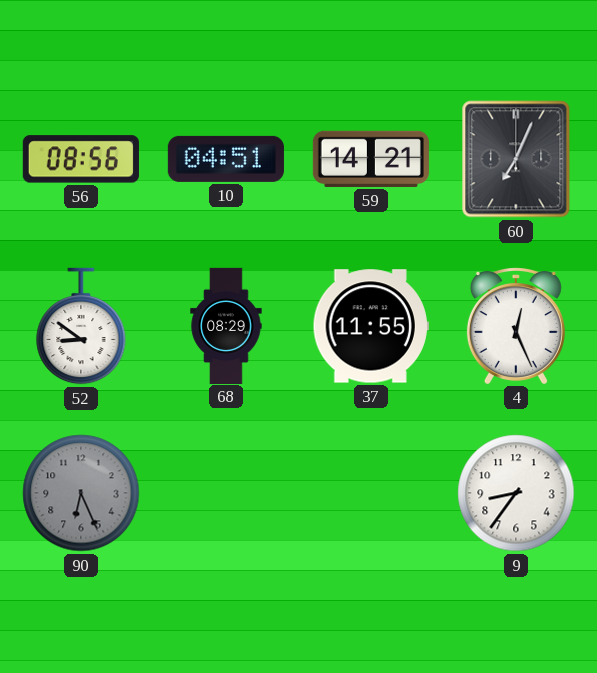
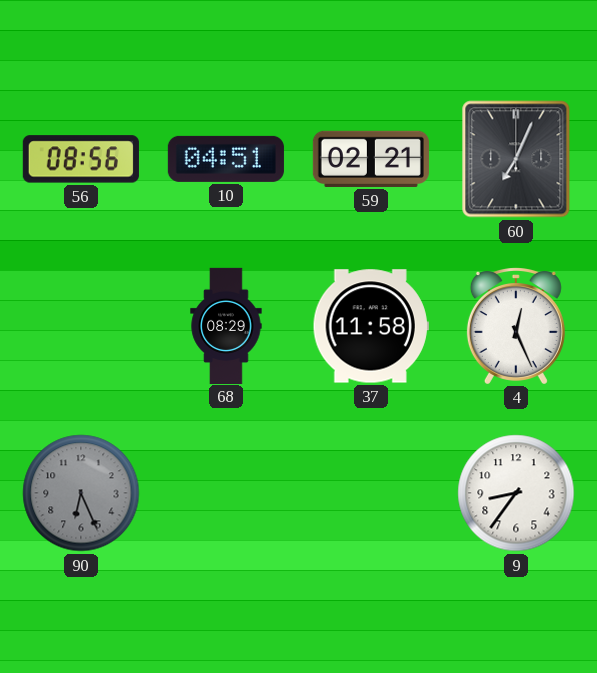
59: 14:21 -> 02:21
52: 8:51 -> none
37: 11:55 -> 11:58
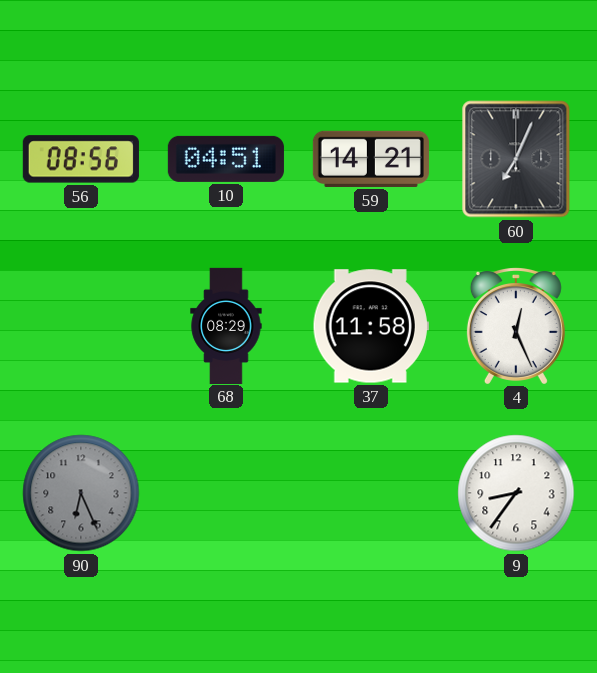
59: 02:21 -> 14:21
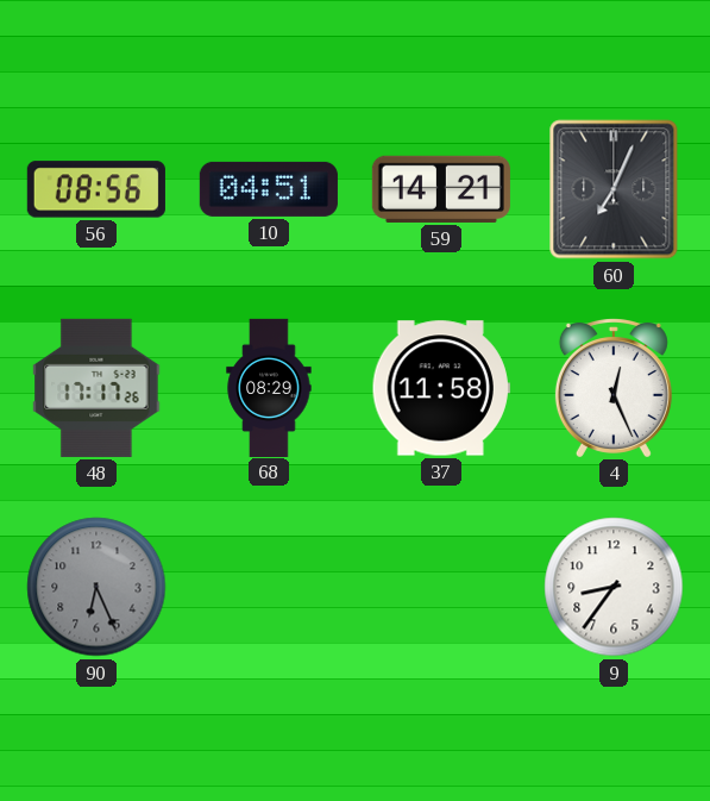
48: none -> 17:17
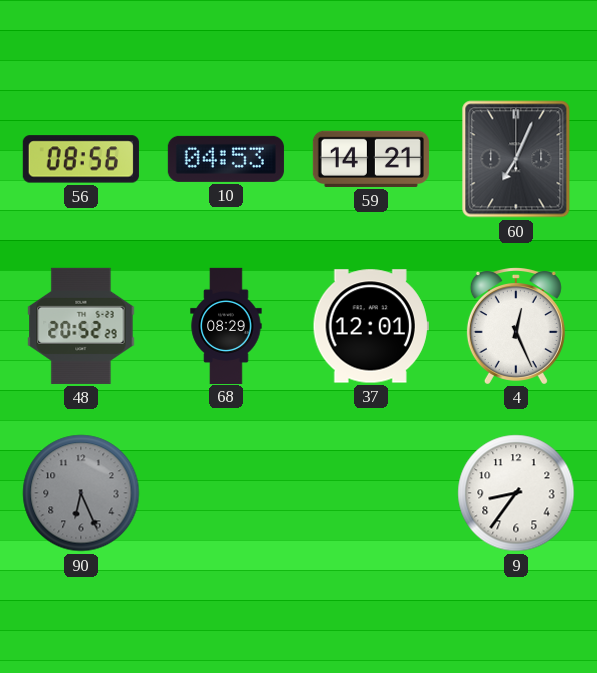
10: 04:51 -> 04:53
48: 17:17 -> 20:52
37: 11:58 -> 12:01
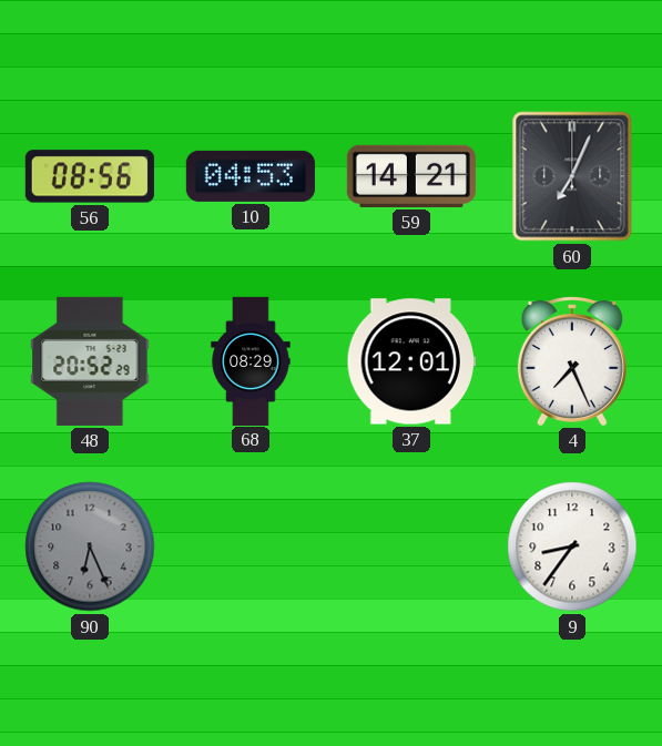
4: 12:26 -> 7:26
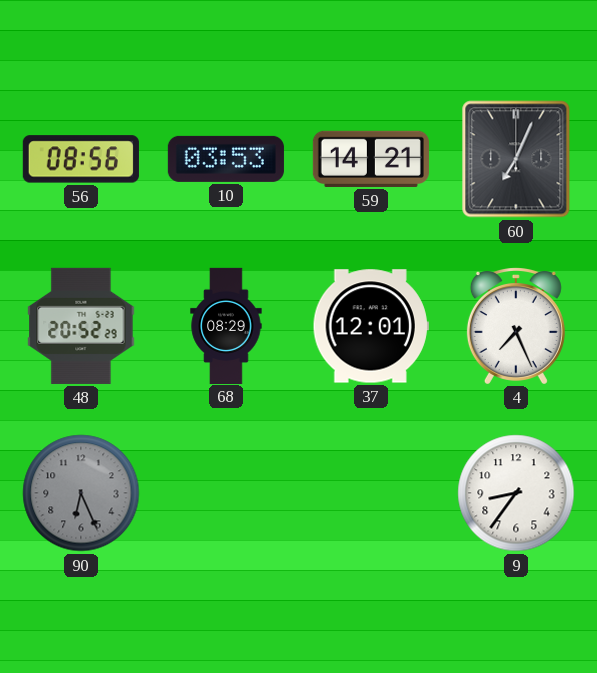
10: 04:53 -> 03:53
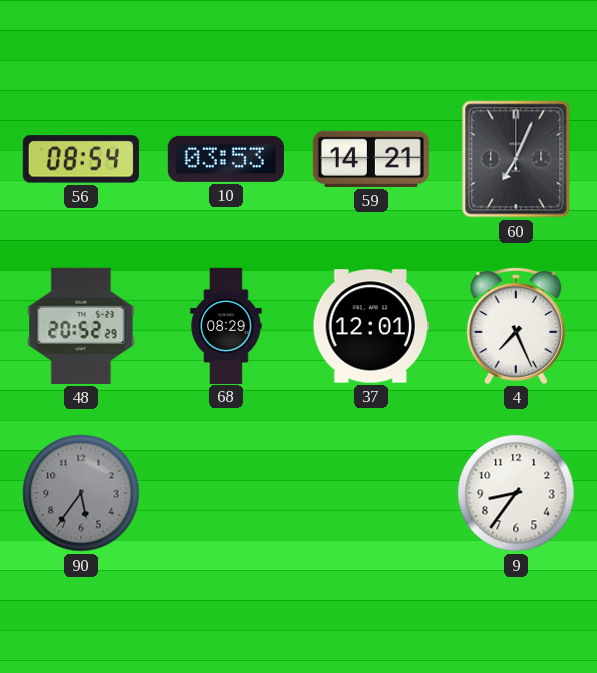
56: 08:56 -> 08:54
90: 6:26 -> 5:36
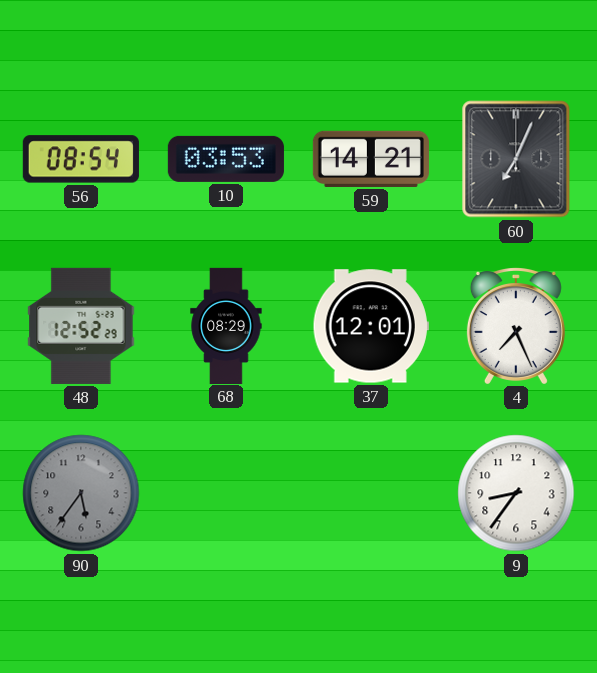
48: 20:52 -> 12:52
